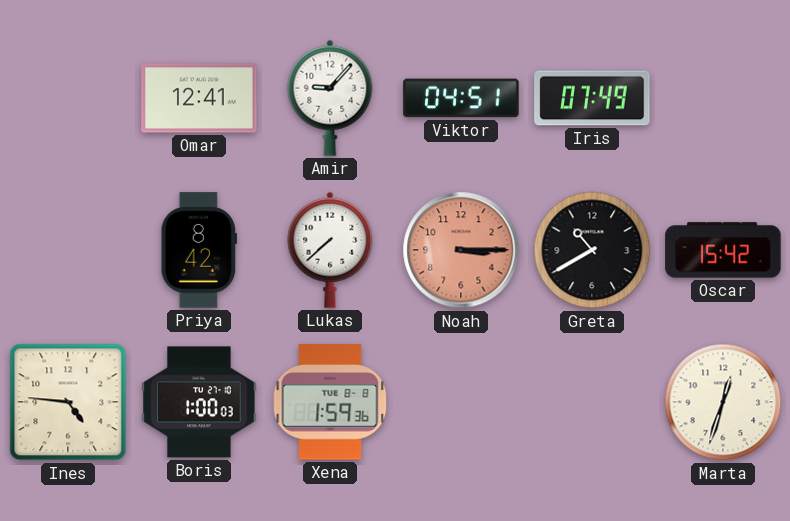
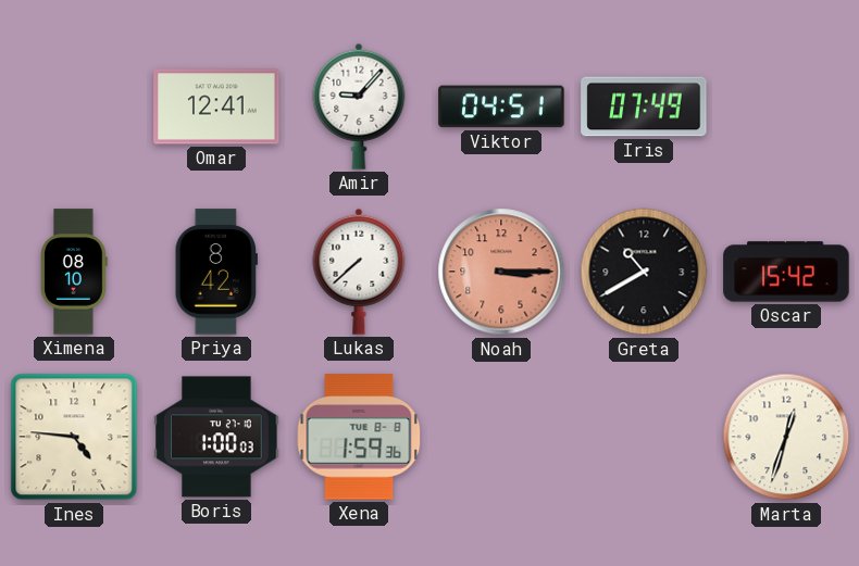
Ximena: none -> 08:10
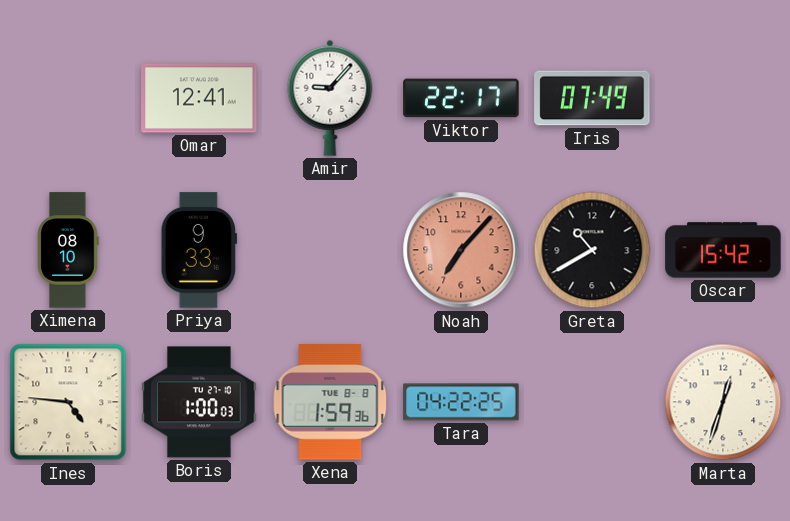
Viktor: 04:51 -> 22:17
Priya: 8:42 -> 9:33
Lukas: 7:38 -> none
Noah: 3:15 -> 7:07
Tara: none -> 04:22
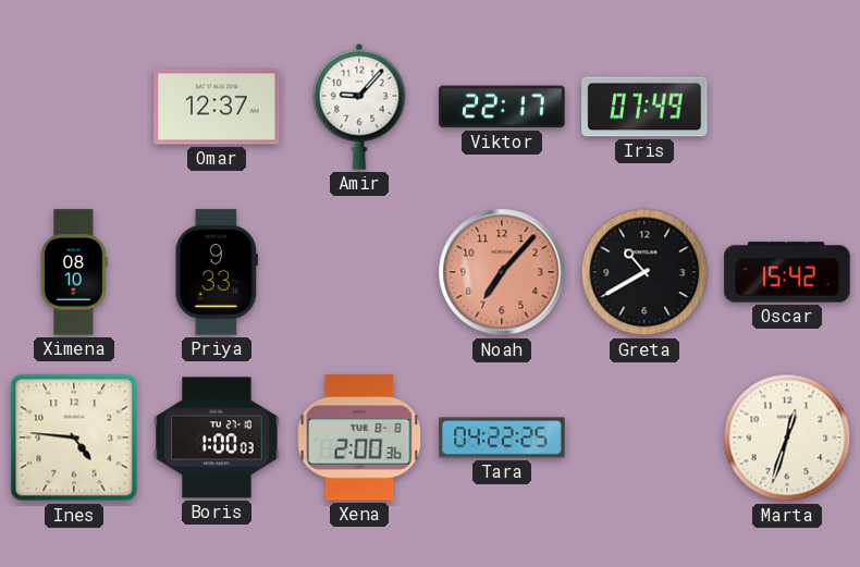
Omar: 12:41 -> 12:37
Xena: 1:59 -> 2:00
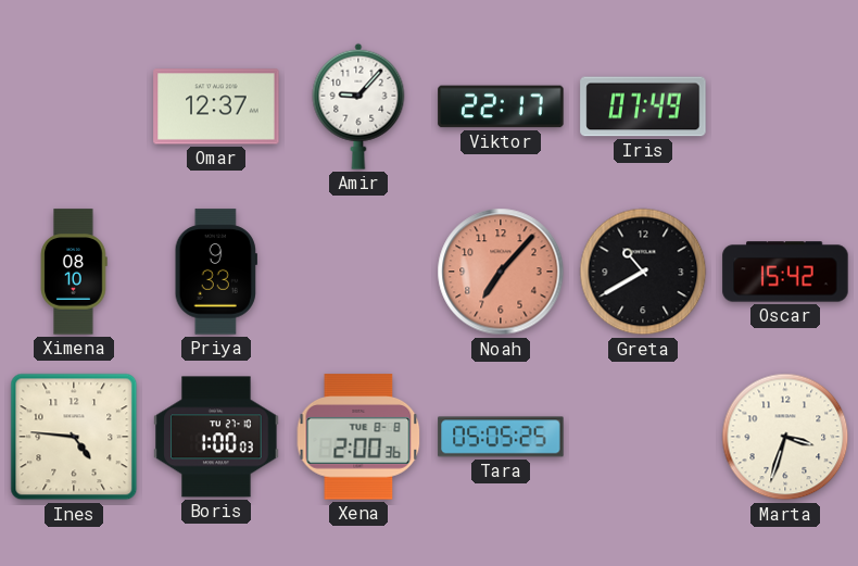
Tara: 04:22 -> 05:05
Marta: 12:33 -> 3:33
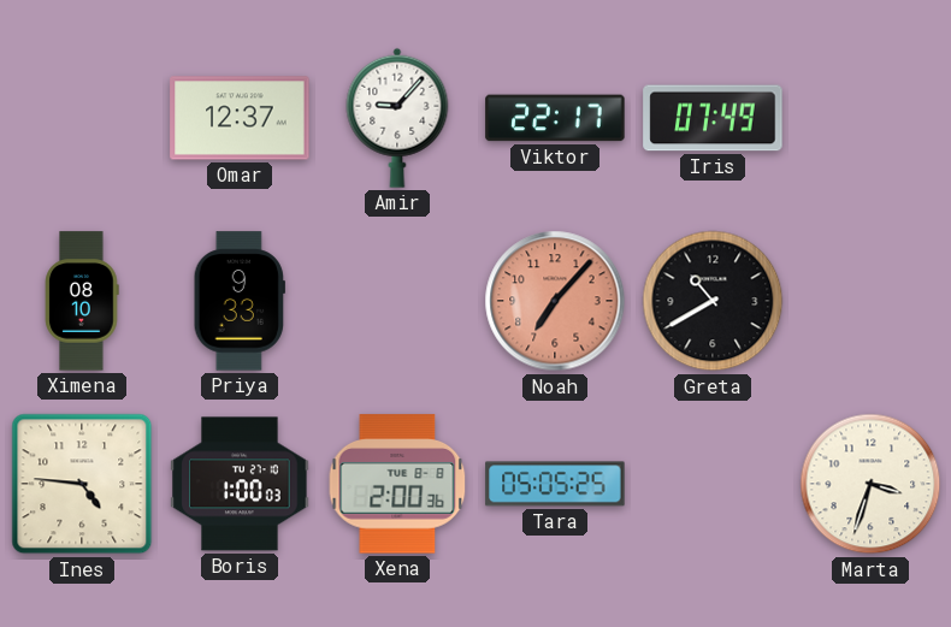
Oscar: 15:42 -> none
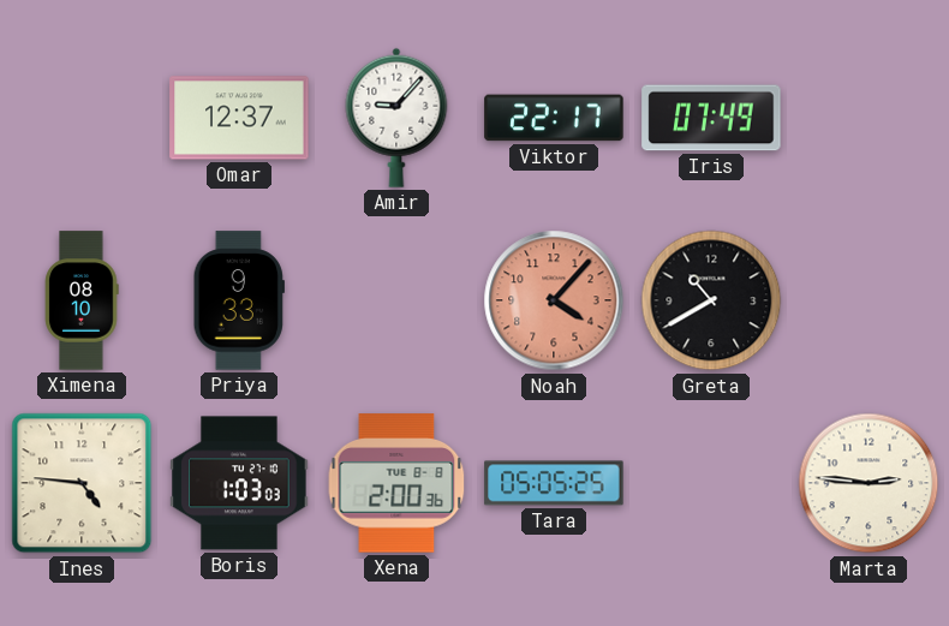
Noah: 7:07 -> 4:07
Boris: 1:00 -> 1:03
Marta: 3:33 -> 2:46
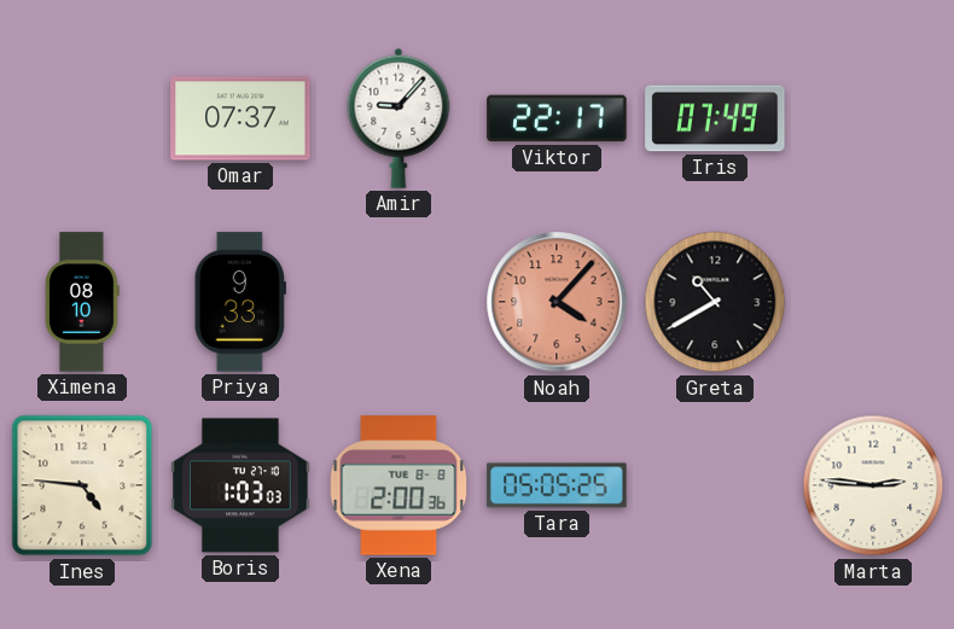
Omar: 12:37 -> 07:37
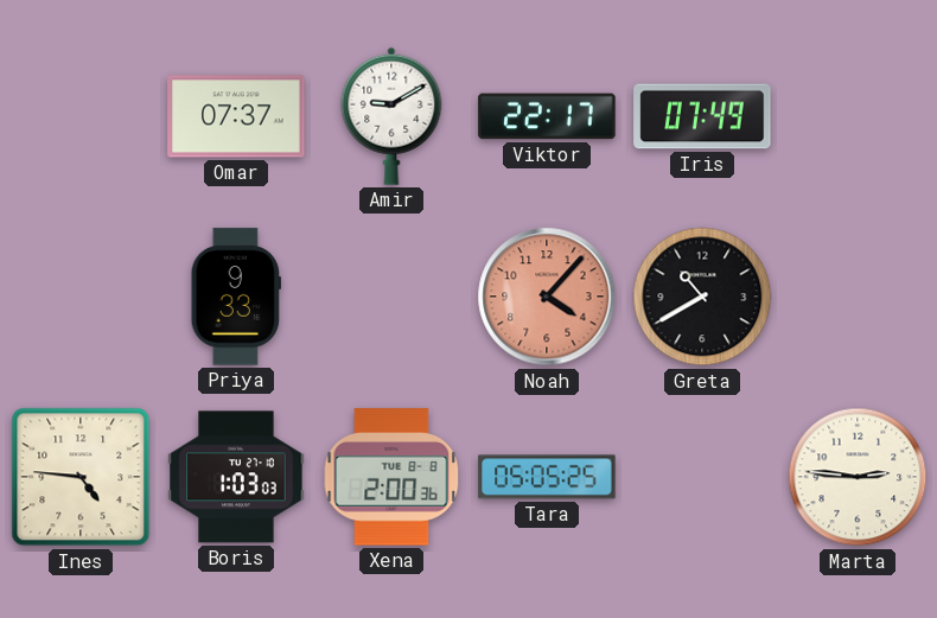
Amir: 9:07 -> 9:10
Ximena: 08:10 -> none
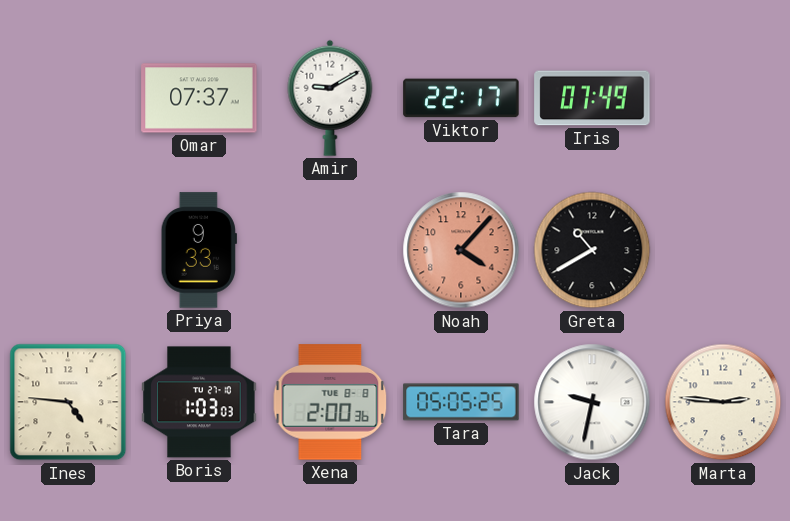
Jack: none -> 9:32
